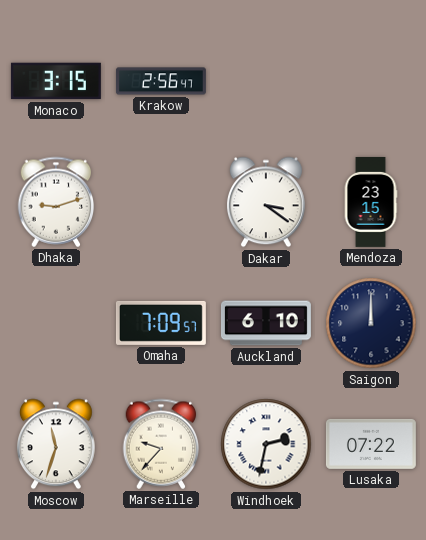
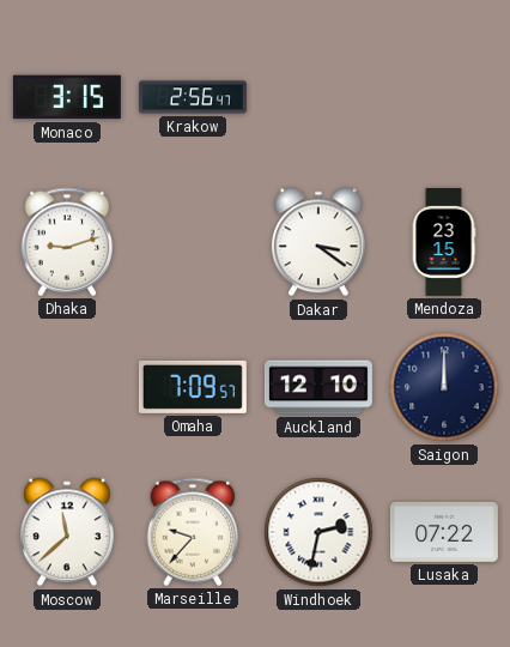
Auckland: 6:10 -> 12:10
Moscow: 11:33 -> 11:38
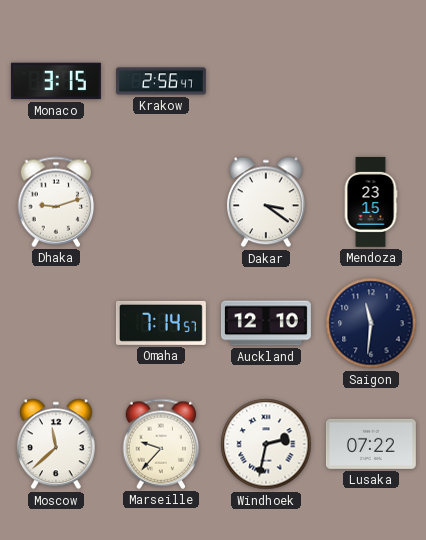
Omaha: 7:09 -> 7:14
Saigon: 12:00 -> 11:31
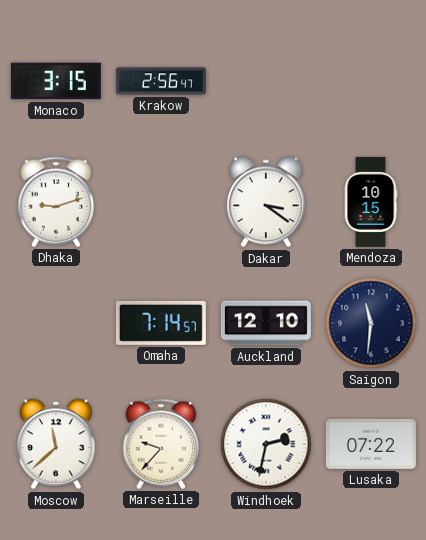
Mendoza: 23:15 -> 10:15
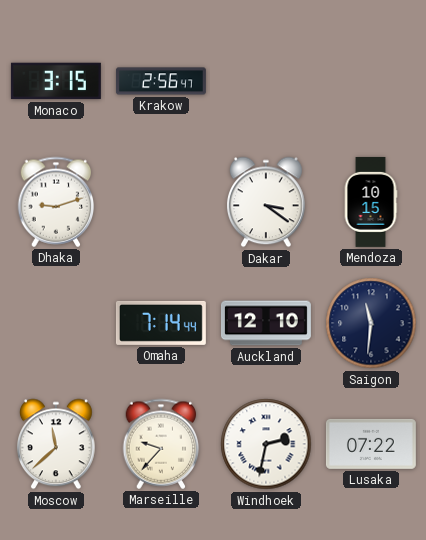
Omaha: 7:14:57 -> 7:14:44
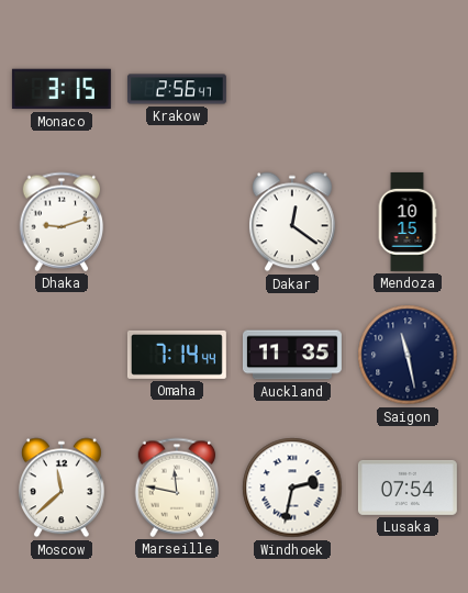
Dakar: 3:21 -> 12:21
Auckland: 12:10 -> 11:35
Saigon: 11:31 -> 11:28
Marseille: 9:37 -> 11:47
Lusaka: 07:22 -> 07:54
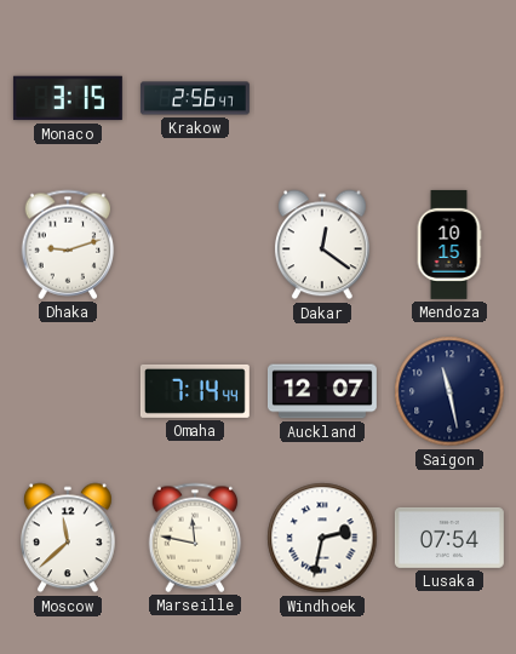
Auckland: 11:35 -> 12:07
